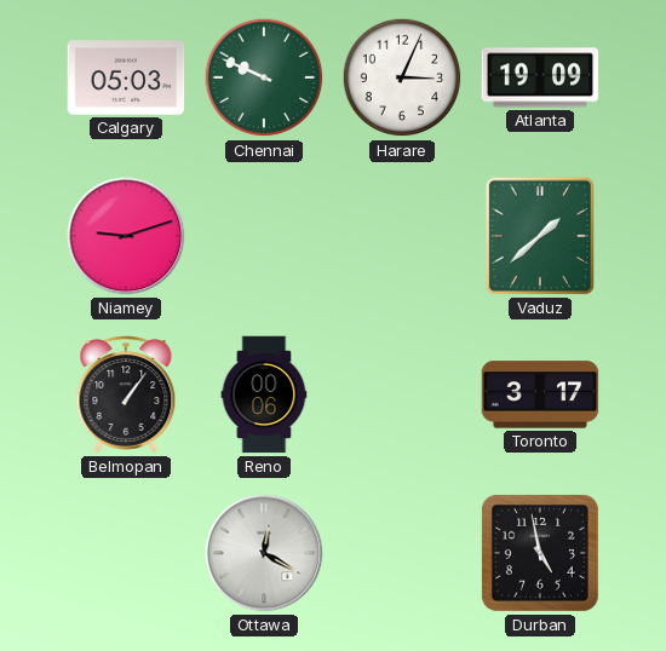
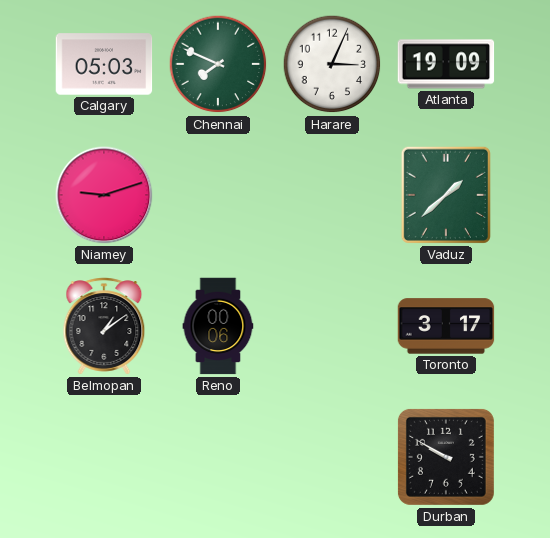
Chennai: 9:49 -> 7:49
Belmopan: 1:06 -> 1:09
Ottawa: 12:20 -> none
Durban: 4:58 -> 9:50
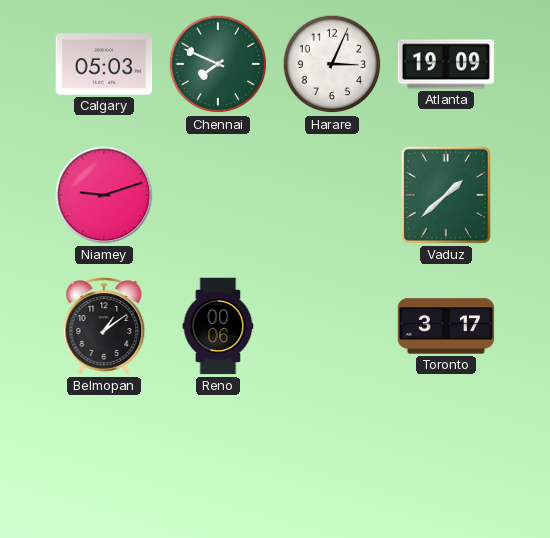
Durban: 9:50 -> none
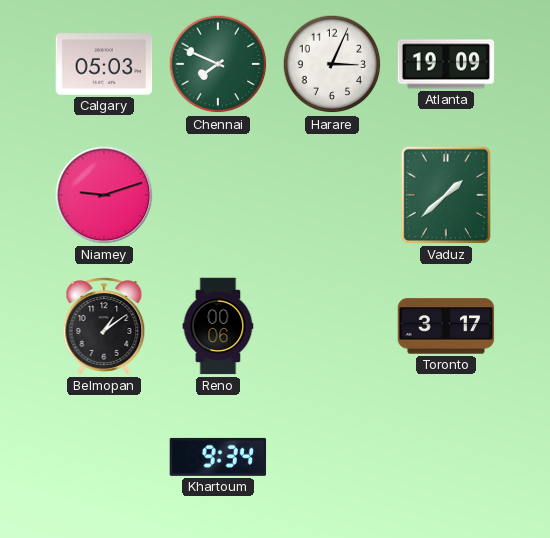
Khartoum: none -> 9:34
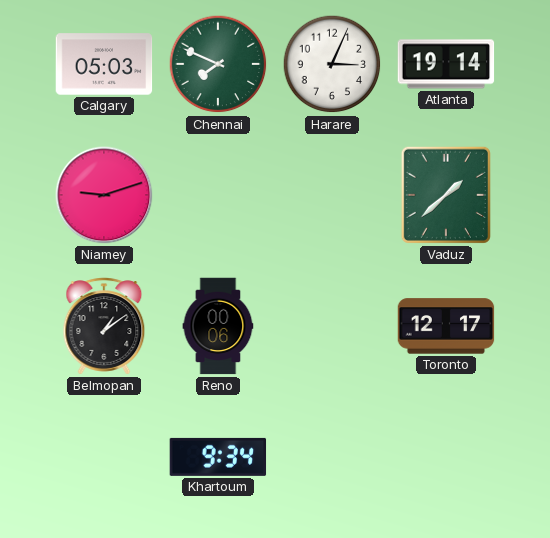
Atlanta: 19:09 -> 19:14
Toronto: 3:17 -> 12:17
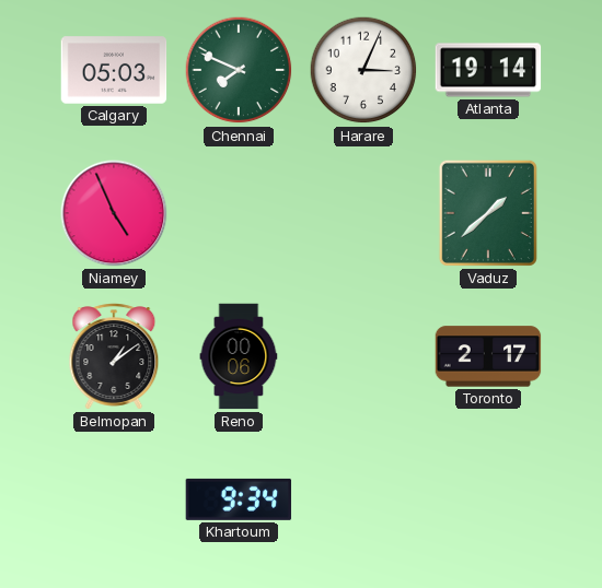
Niamey: 9:12 -> 4:56
Toronto: 12:17 -> 2:17
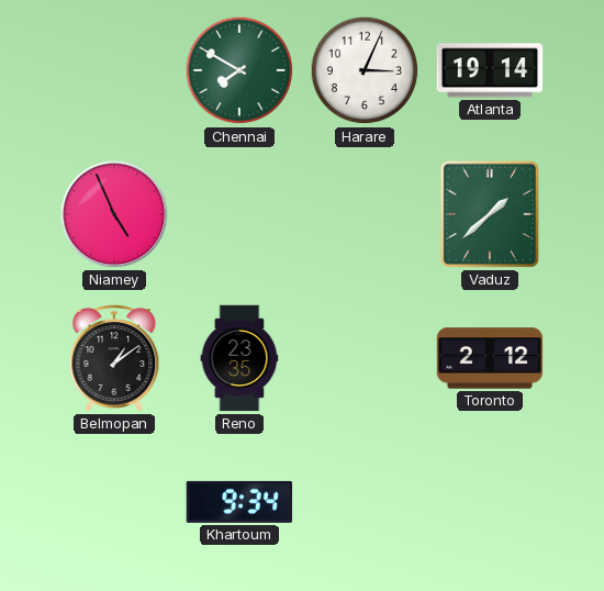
Calgary: 05:03 -> none
Chennai: 7:49 -> 7:50
Reno: 00:06 -> 23:35
Toronto: 2:17 -> 2:12
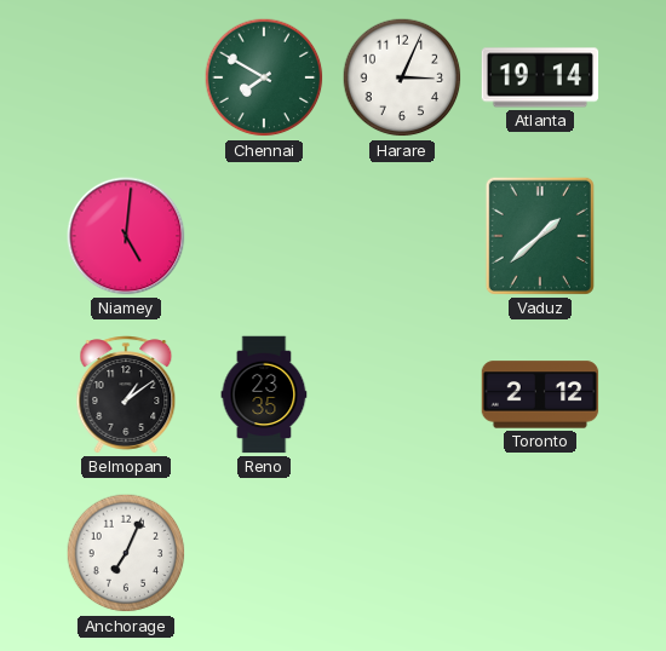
Niamey: 4:56 -> 5:01
Anchorage: none -> 7:04
Khartoum: 9:34 -> none
